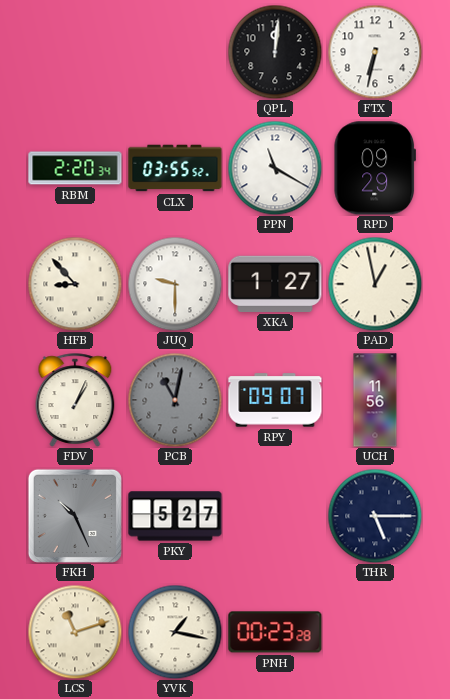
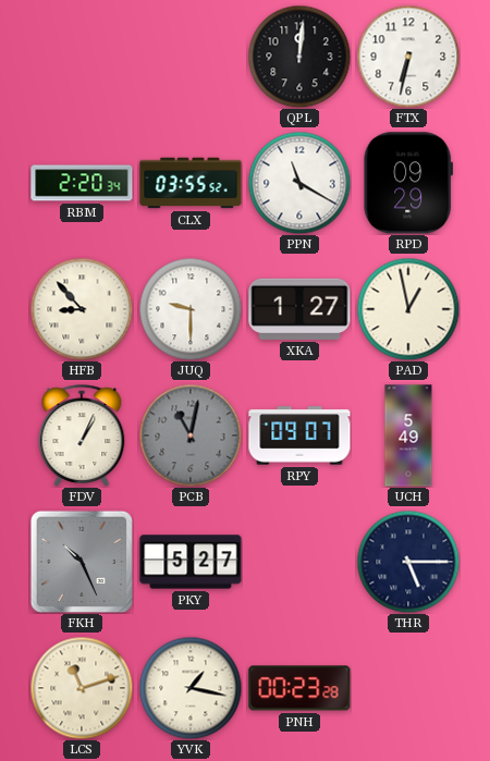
UCH: 11:56 -> 5:49
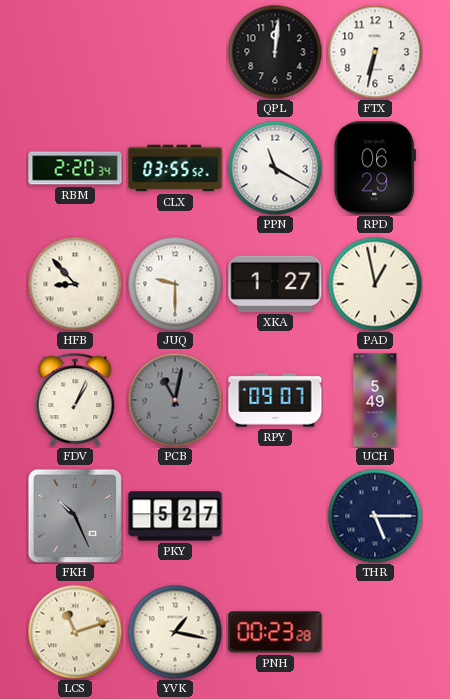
RPD: 09:29 -> 06:29
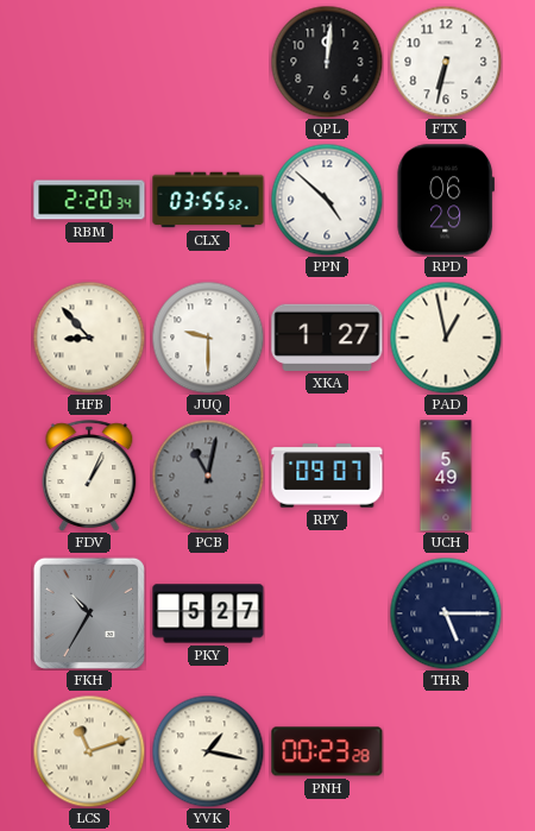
PPN: 11:20 -> 4:52
FKH: 10:26 -> 10:35
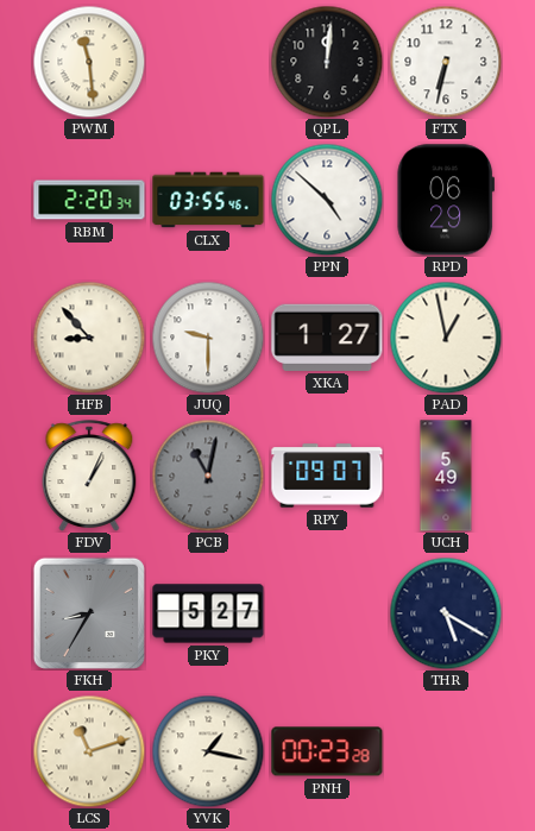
PWM: none -> 11:29
CLX: 03:55:52 -> 03:55:46
FKH: 10:35 -> 8:35
THR: 5:15 -> 5:20
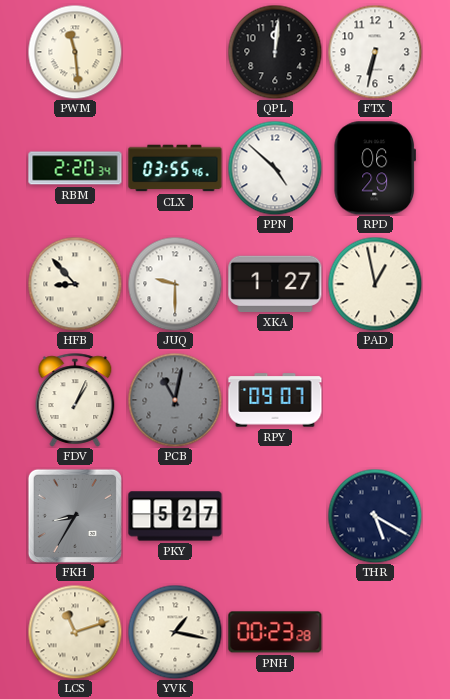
UCH: 5:49 -> none
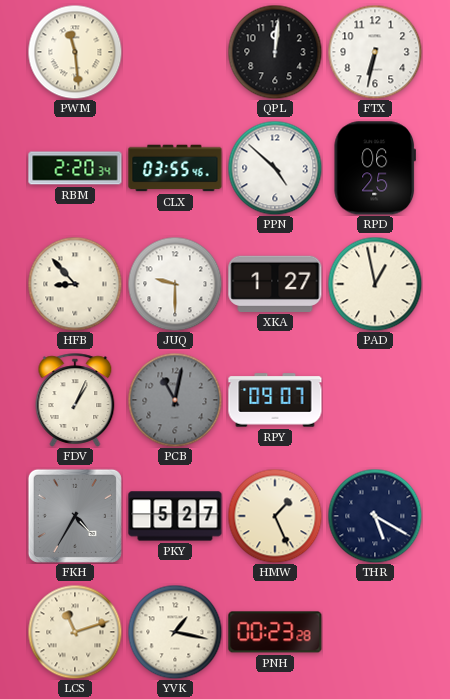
RPD: 06:29 -> 06:25
FKH: 8:35 -> 4:35
HMW: none -> 1:26
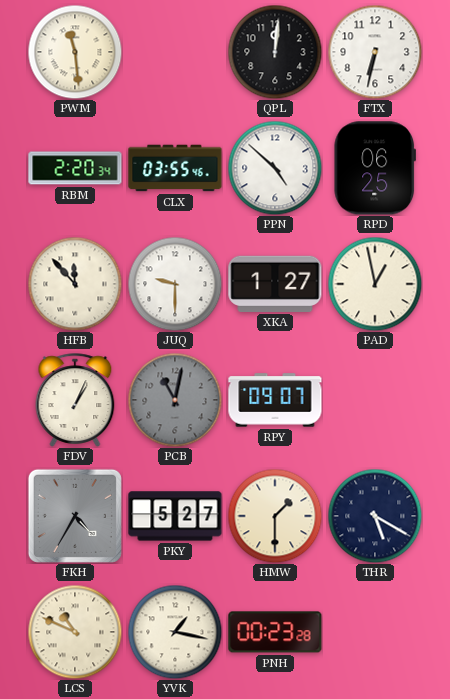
HFB: 8:53 -> 11:53
HMW: 1:26 -> 1:30
LCS: 11:12 -> 10:49
